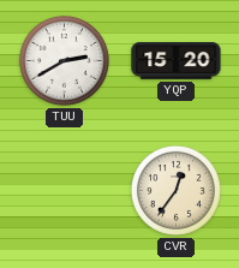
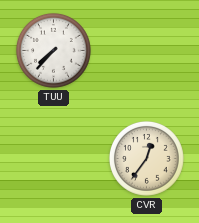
TUU: 2:40 -> 7:37
YQP: 15:20 -> none
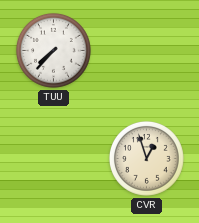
CVR: 12:36 -> 12:57
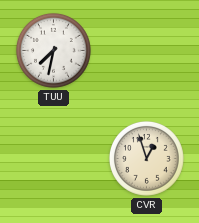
TUU: 7:37 -> 7:32
